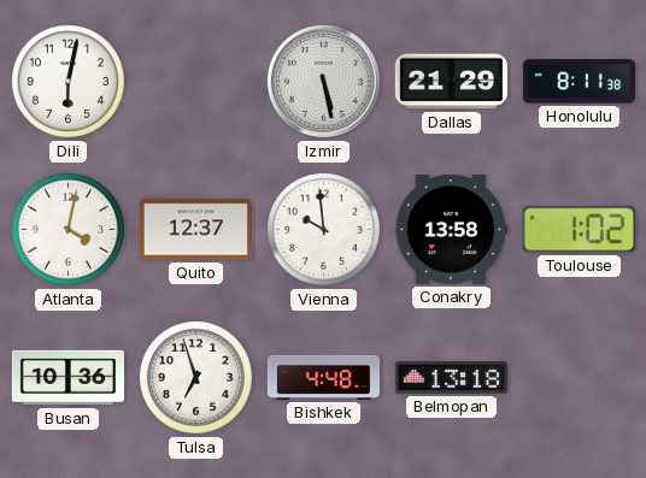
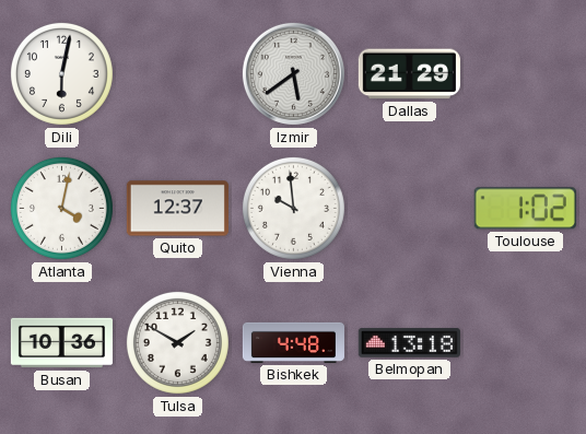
Izmir: 5:28 -> 5:39
Honolulu: 8:11 -> none
Conakry: 13:58 -> none
Tulsa: 6:57 -> 1:50
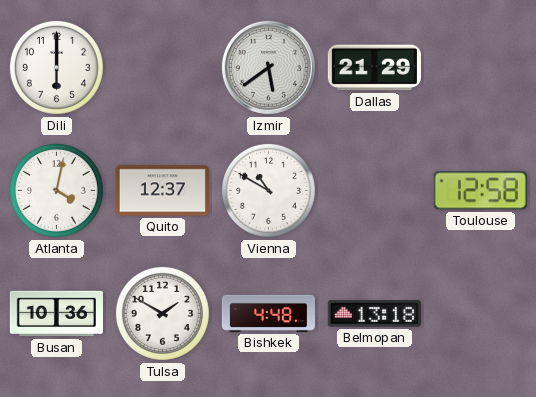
Dili: 6:02 -> 6:00
Vienna: 9:59 -> 10:50
Toulouse: 1:02 -> 12:58
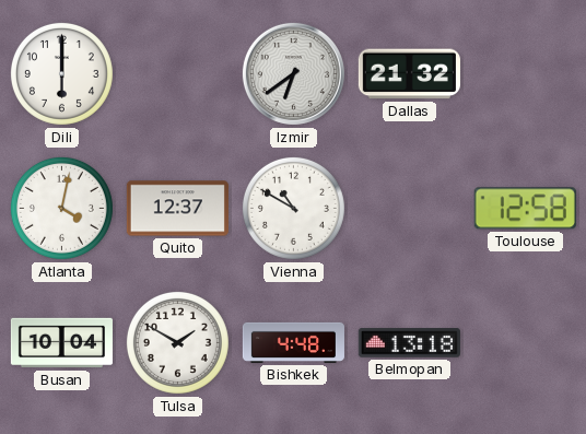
Izmir: 5:39 -> 6:39
Dallas: 21:29 -> 21:32
Busan: 10:36 -> 10:04
